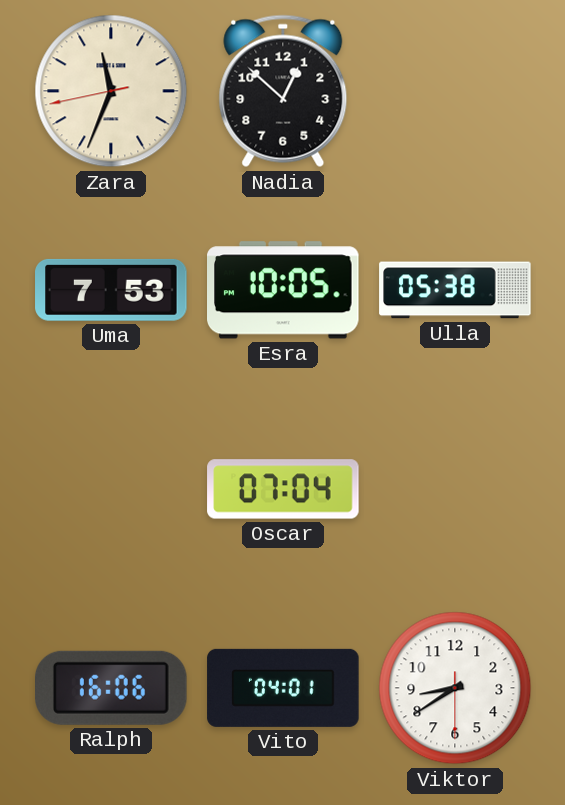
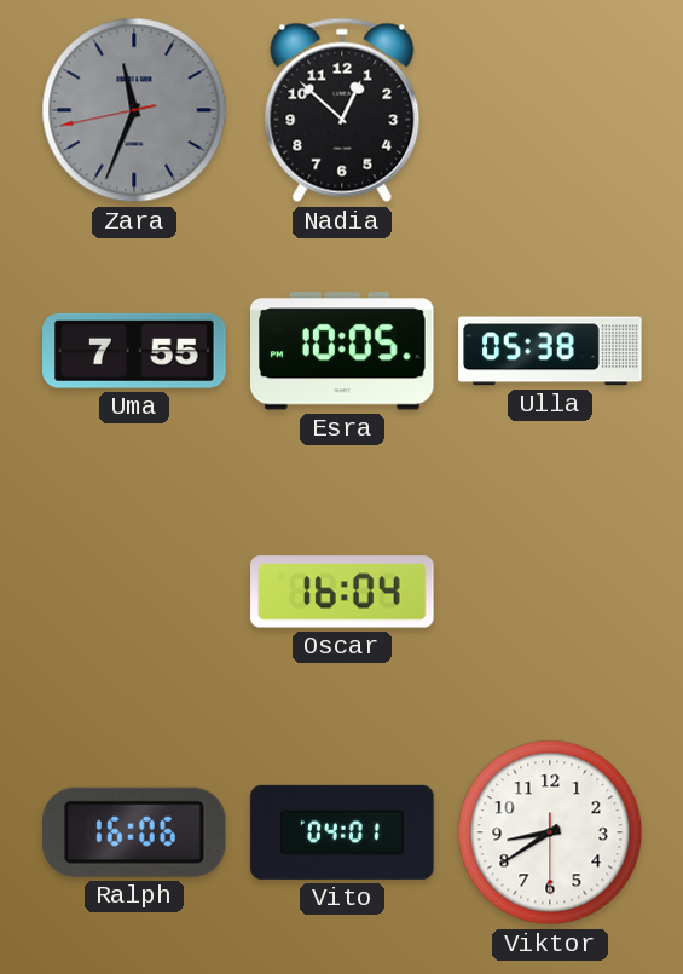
Zara dial: cream -> grey
Uma: 7:53 -> 7:55
Oscar: 07:04 -> 16:04
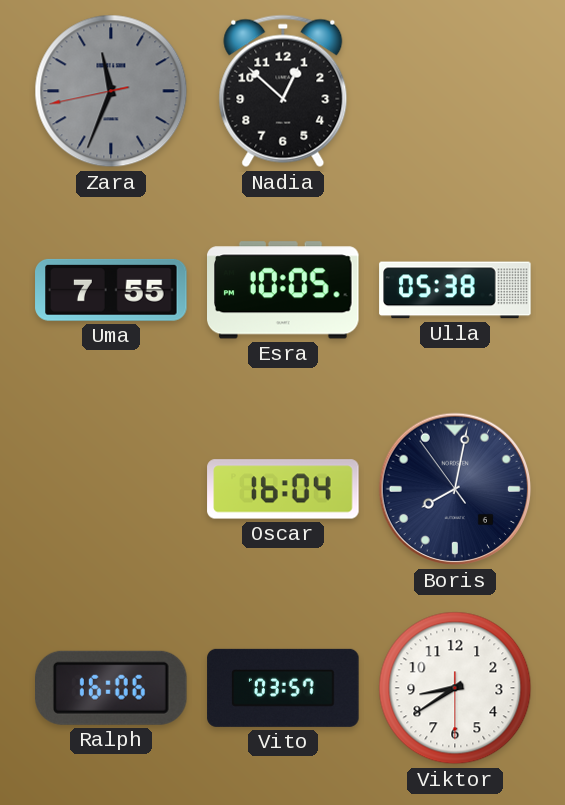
Boris: none -> 8:01
Vito: 04:01 -> 03:57
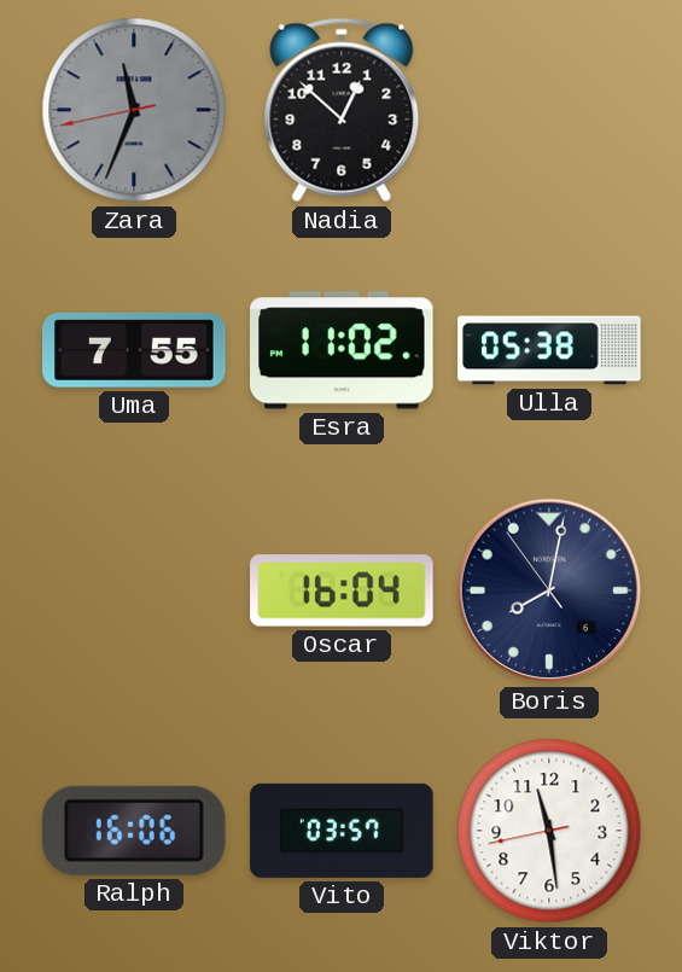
Esra: 10:05 -> 11:02
Viktor: 8:39 -> 11:28
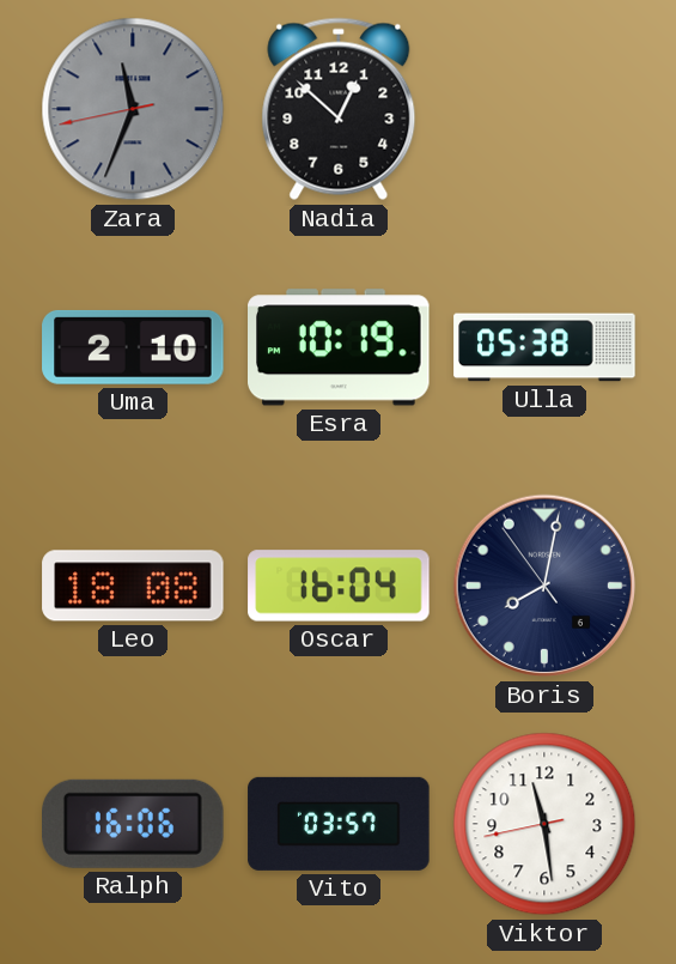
Uma: 7:55 -> 2:10
Esra: 11:02 -> 10:19
Leo: none -> 18:08
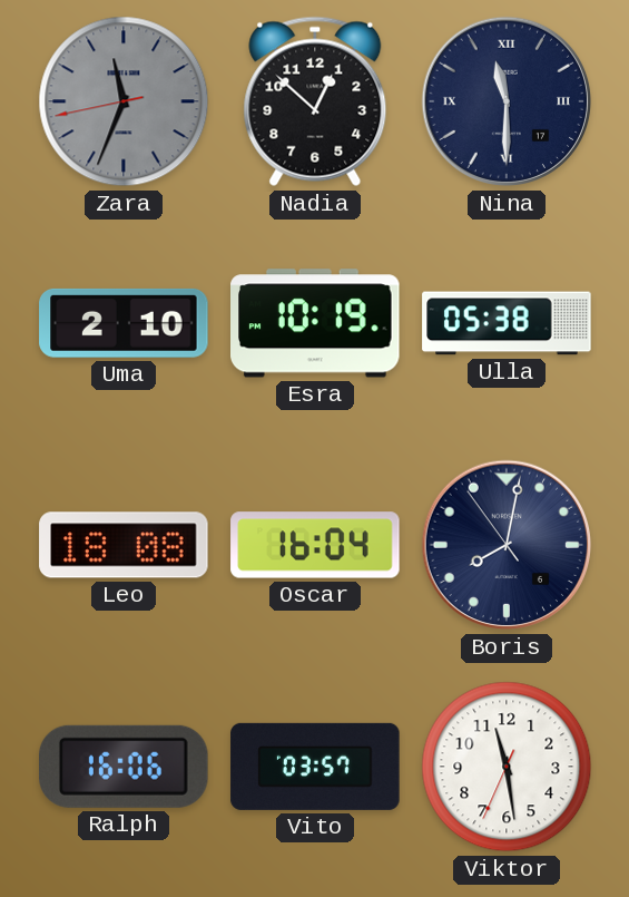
Nina: none -> 11:30
Viktor: 11:28:43 -> 11:28:34
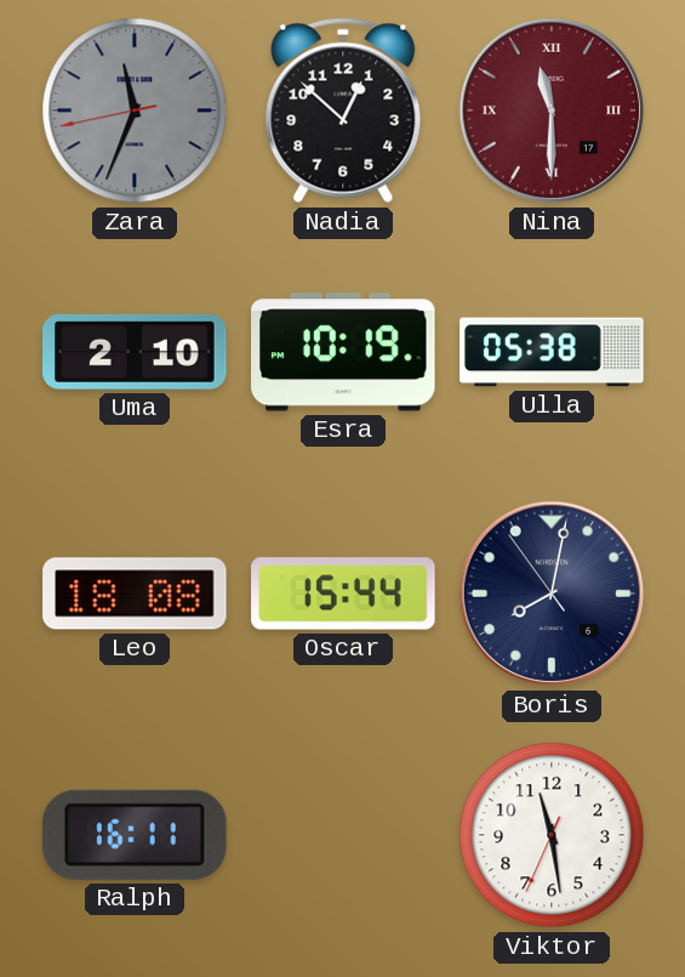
Nina dial: navy -> burgundy
Oscar: 16:04 -> 15:44
Ralph: 16:06 -> 16:11
Vito: 03:57 -> none
